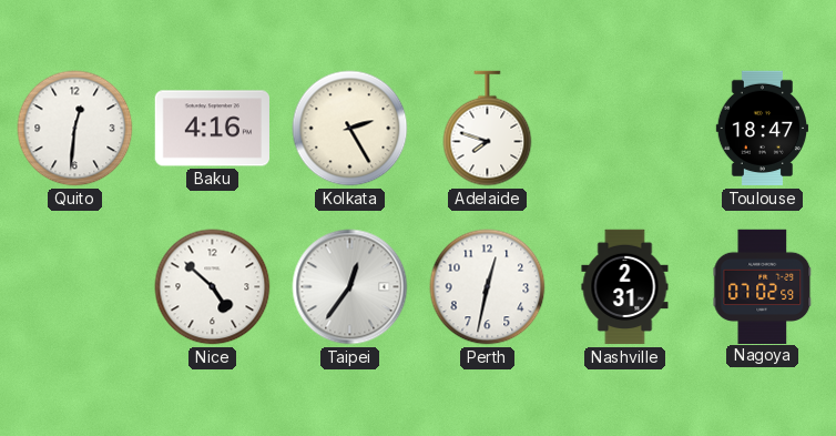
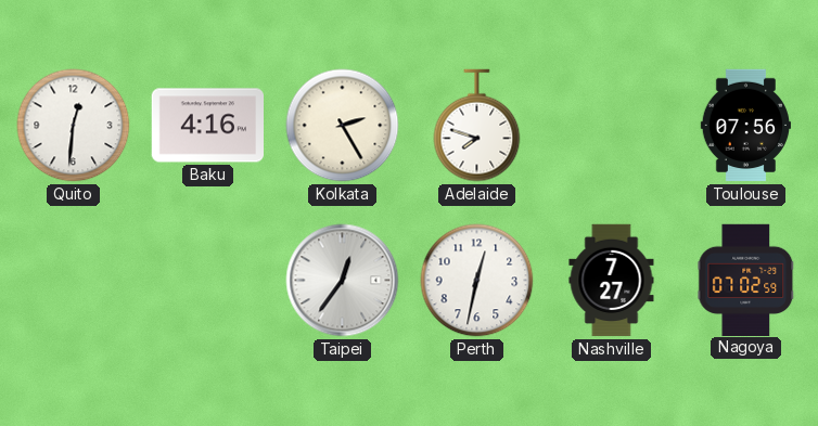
Toulouse: 18:47 -> 07:56
Nice: 4:52 -> none
Nashville: 2:31 -> 7:27
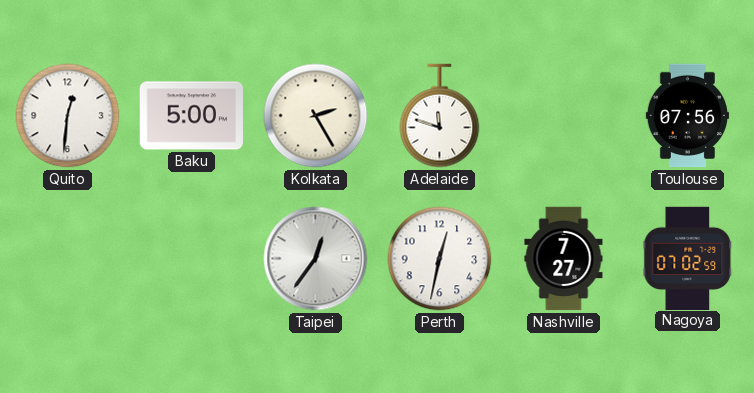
Baku: 4:16 -> 5:00
Adelaide: 7:48 -> 11:48
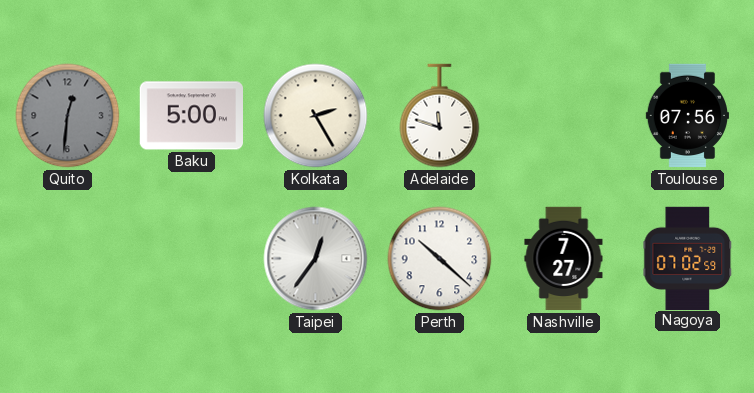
Quito dial: white -> grey
Perth: 12:32 -> 10:22
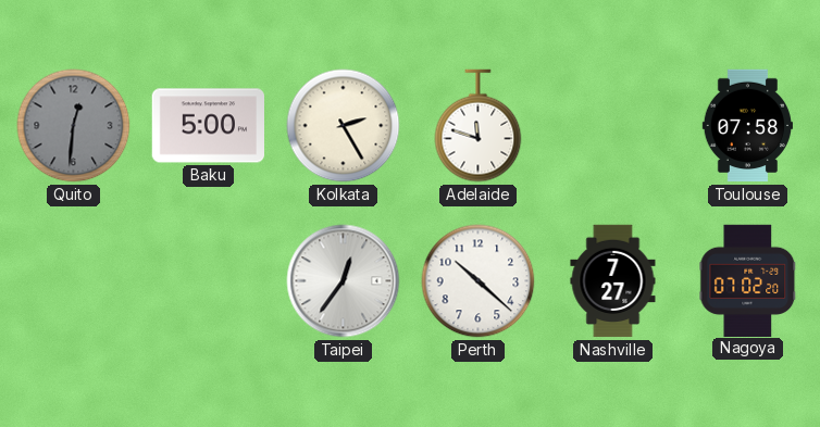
Toulouse: 07:56 -> 07:58
Nagoya: 07:02:59 -> 07:02:20
